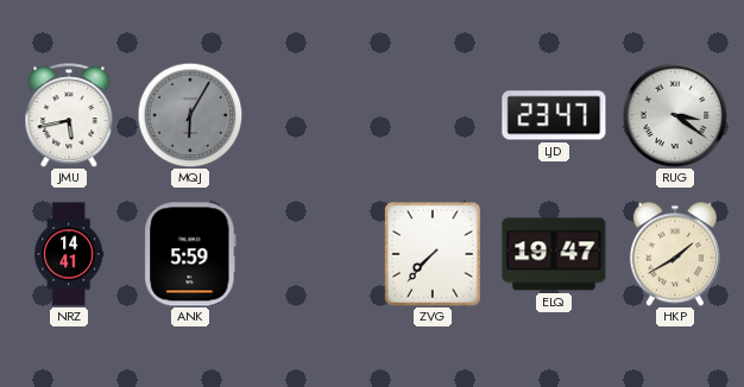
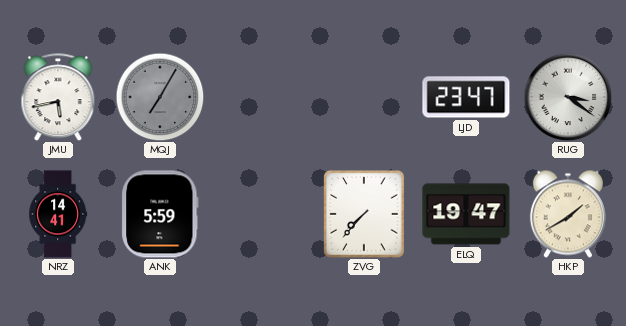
MQJ: 6:05 -> 7:05
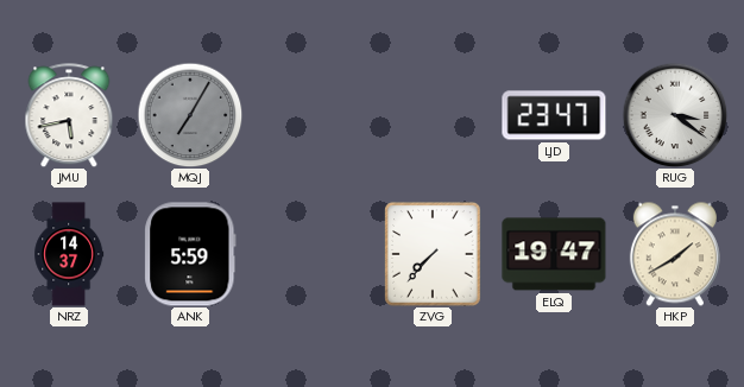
NRZ: 14:41 -> 14:37
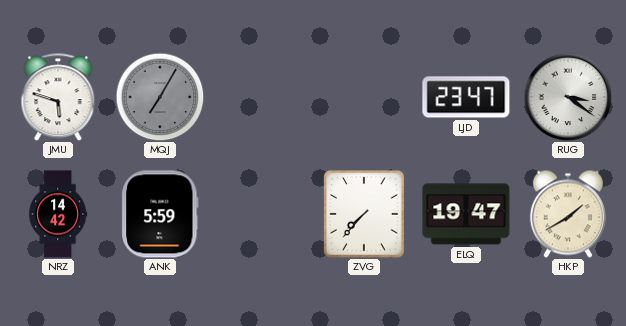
JMU: 5:43 -> 5:48
NRZ: 14:37 -> 14:42
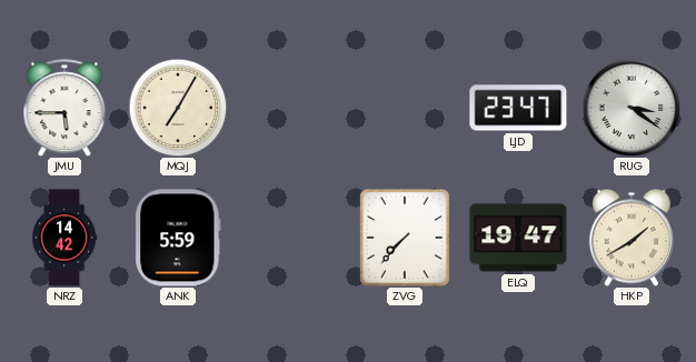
JMU: 5:48 -> 5:45
MQJ dial: grey -> cream
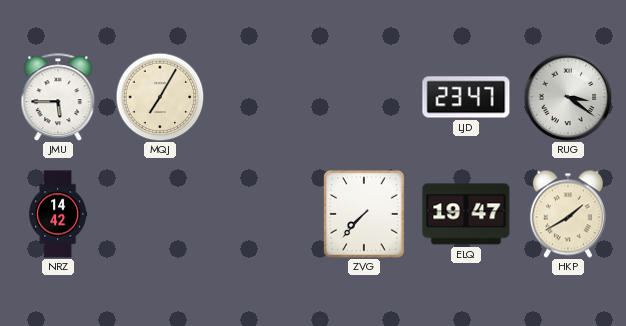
ANK: 5:59 -> none
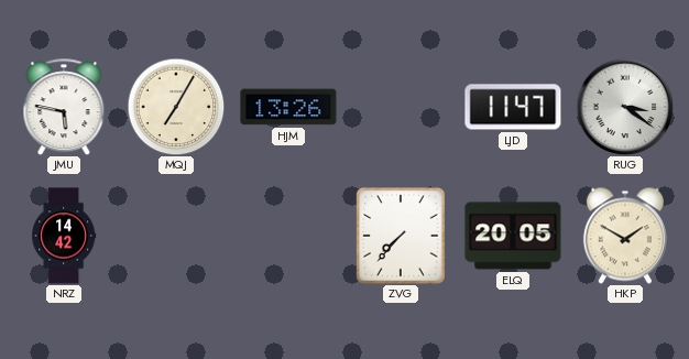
JMU: 5:45 -> 5:47
HJM: none -> 13:26
LJD: 23:47 -> 11:47
ELQ: 19:47 -> 20:05
HKP: 1:40 -> 1:50
